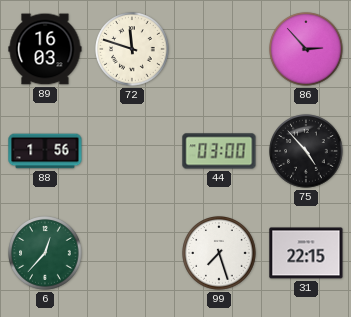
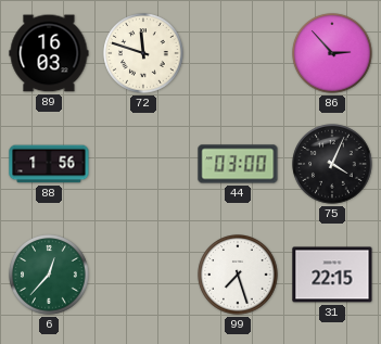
75: 4:53 -> 4:04
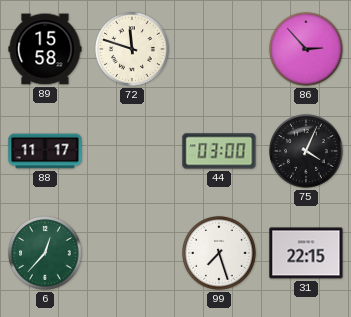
89: 16:03 -> 15:58
88: 1:56 -> 11:17
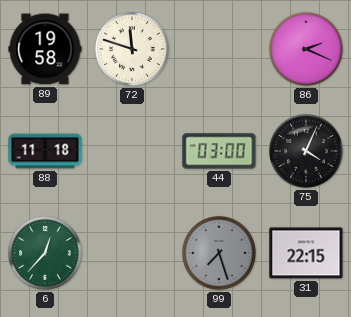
89: 15:58 -> 19:58
86: 2:53 -> 2:19
88: 11:17 -> 11:18
99 dial: white -> grey
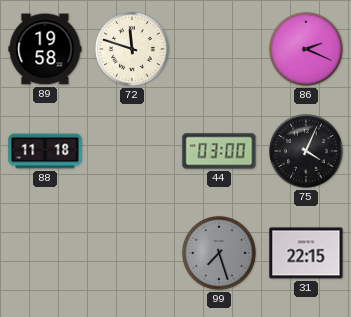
6: 12:37 -> none
